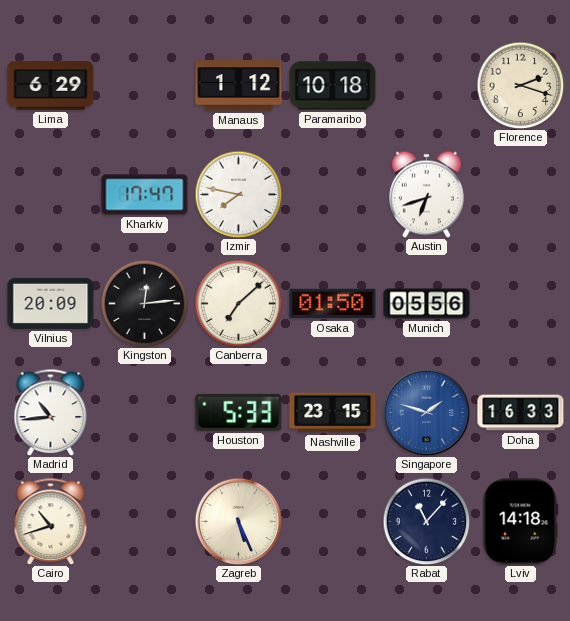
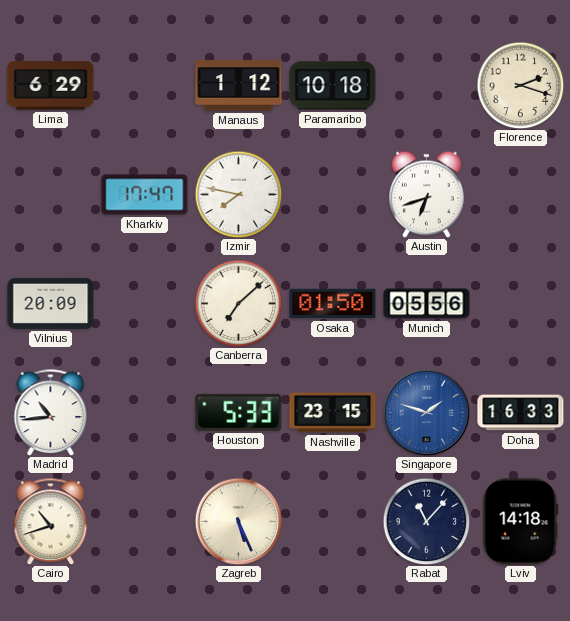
Kingston: 12:14 -> none
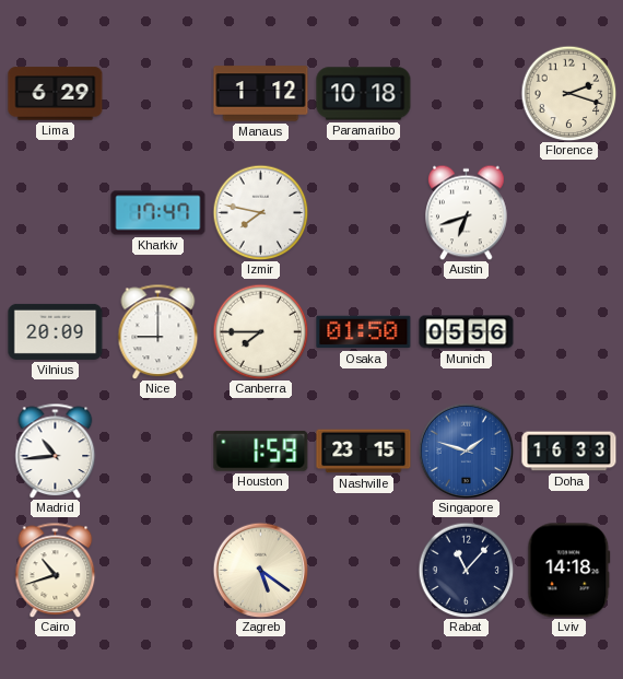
Nice: none -> 9:00
Canberra: 7:08 -> 7:45
Houston: 5:33 -> 1:59
Zagreb: 5:26 -> 5:21
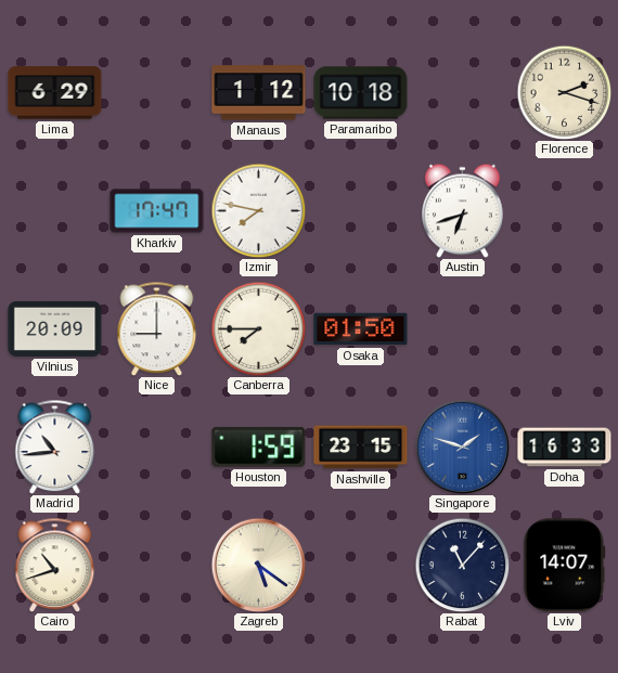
Munich: 05:56 -> none
Lviv: 14:18 -> 14:07
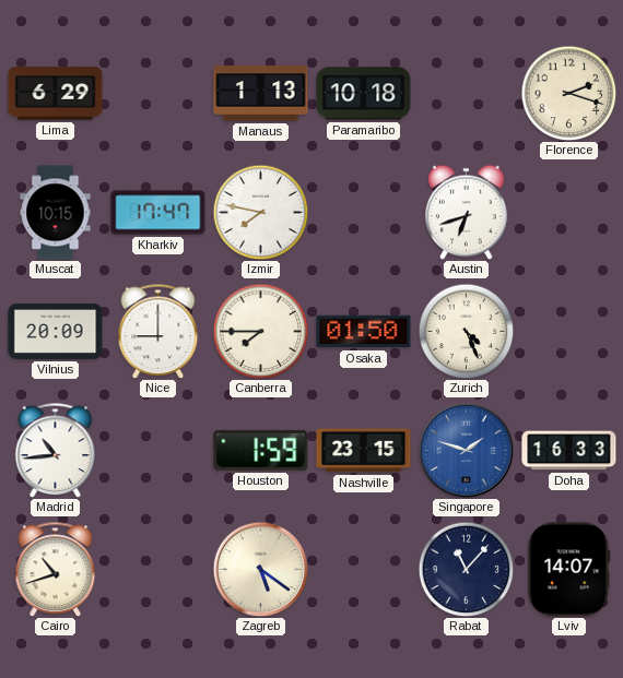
Manaus: 1:12 -> 1:13
Muscat: none -> 10:15
Zurich: none -> 4:26
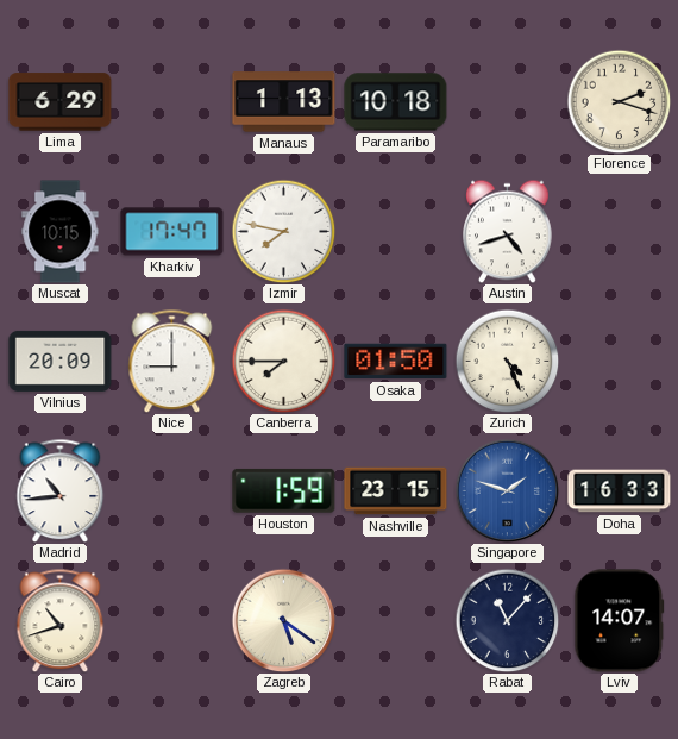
Austin: 6:42 -> 4:42
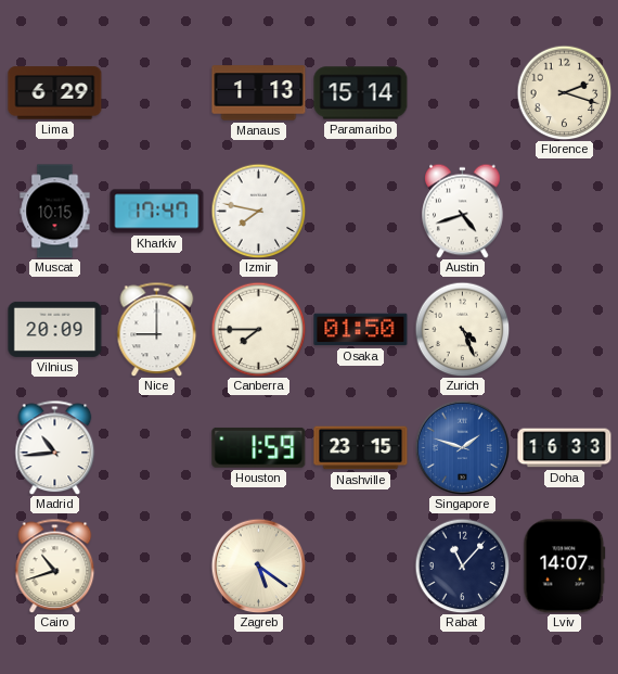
Paramaribo: 10:18 -> 15:14
